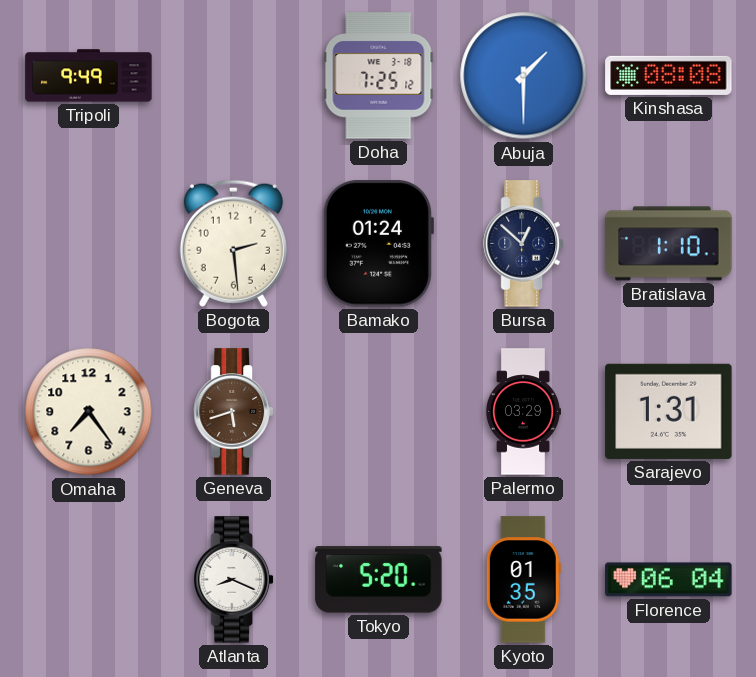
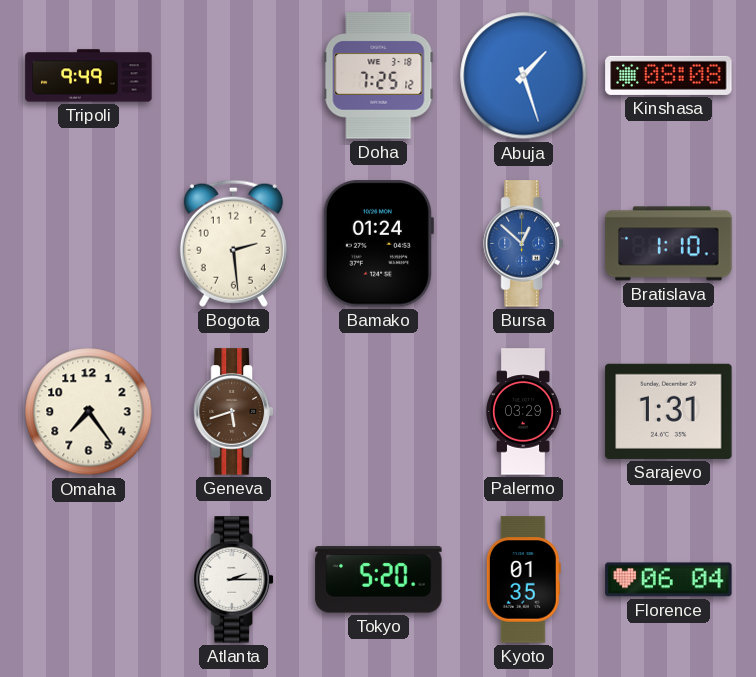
Abuja: 1:30 -> 1:27
Bursa dial: navy -> blue
Atlanta: 8:19 -> 2:15
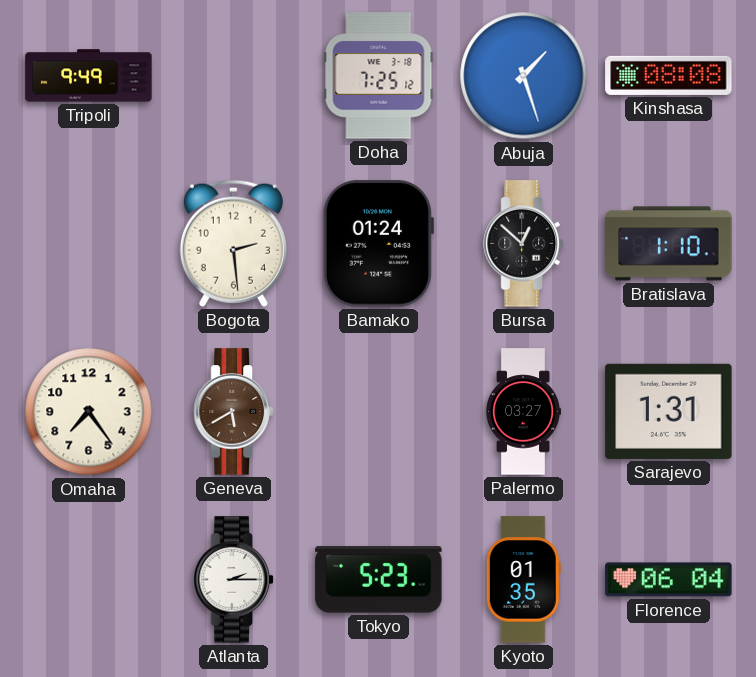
Bursa dial: blue -> black
Geneva: 5:42 -> 5:40
Palermo: 03:29 -> 03:27
Tokyo: 5:20 -> 5:23
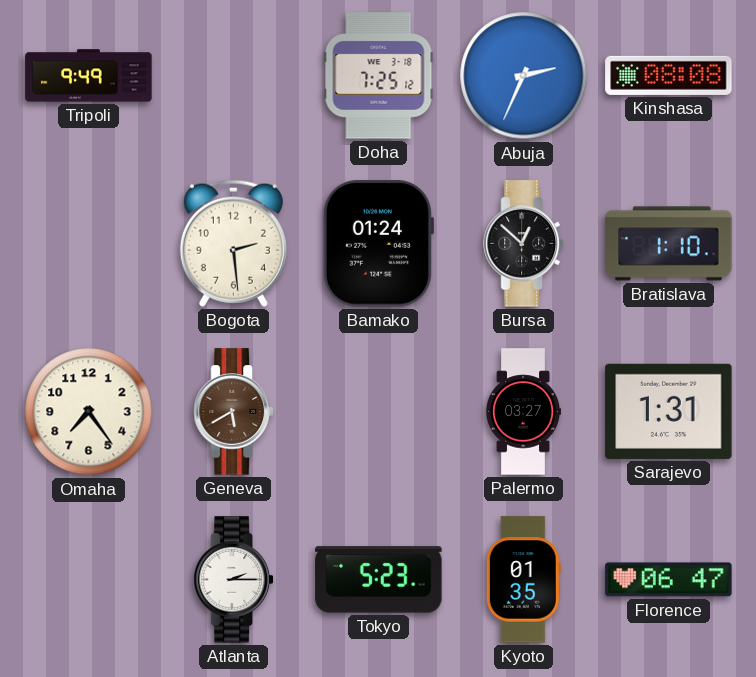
Abuja: 1:27 -> 2:34
Florence: 06:04 -> 06:47
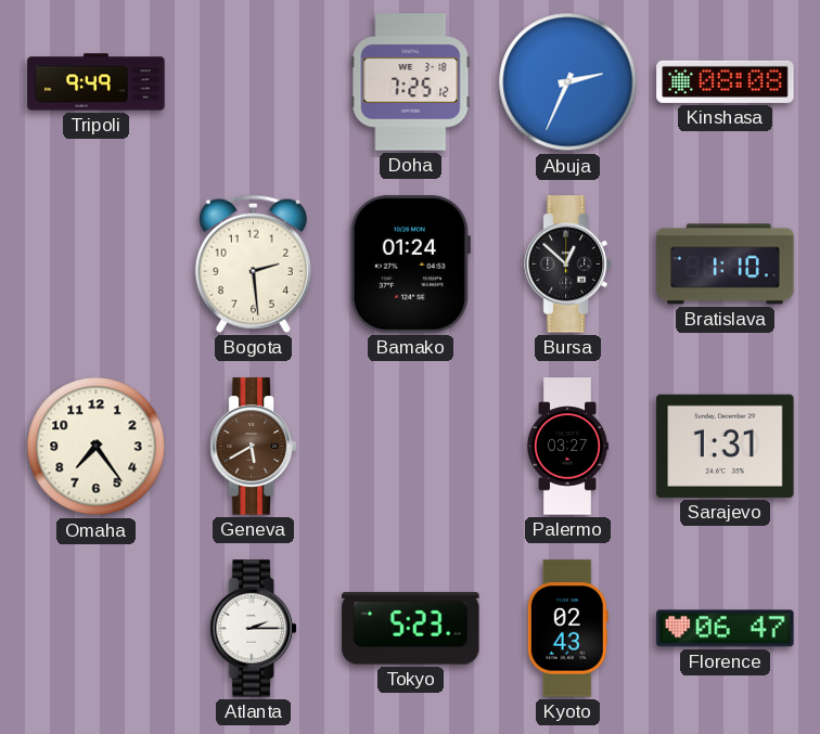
Kyoto: 01:35 -> 02:43
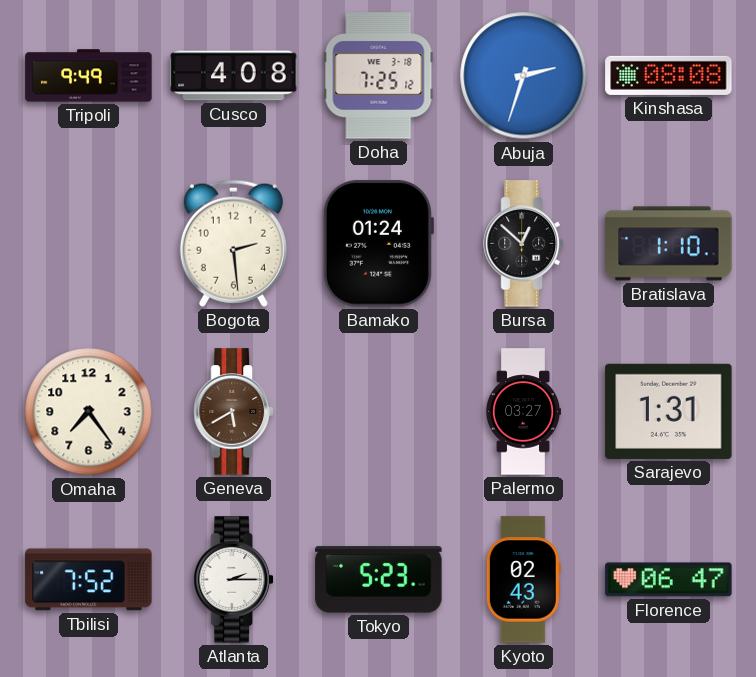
Cusco: none -> 4:08
Abuja: 2:34 -> 2:33
Tbilisi: none -> 7:52
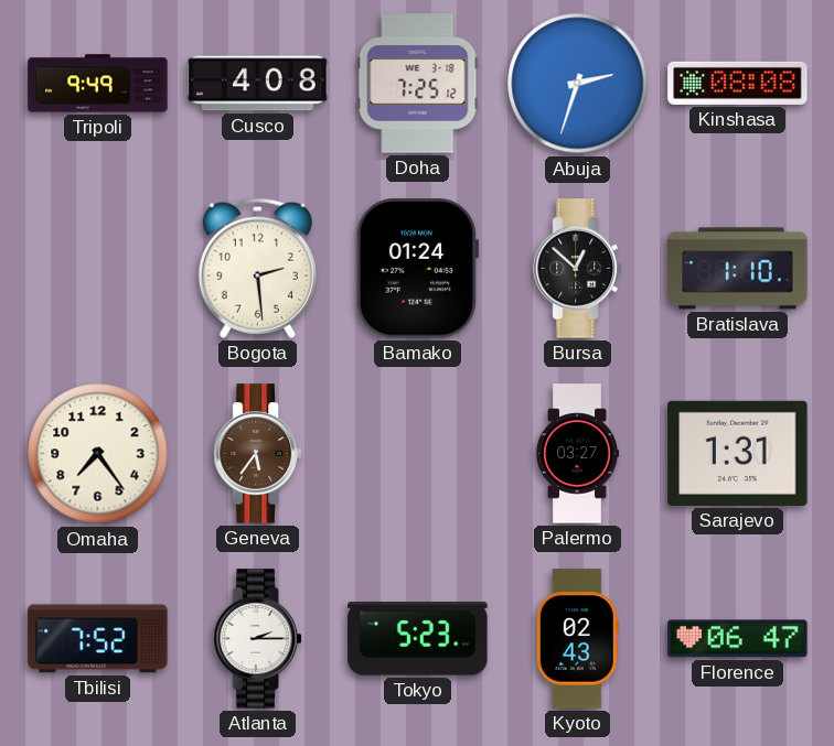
Geneva: 5:40 -> 5:36
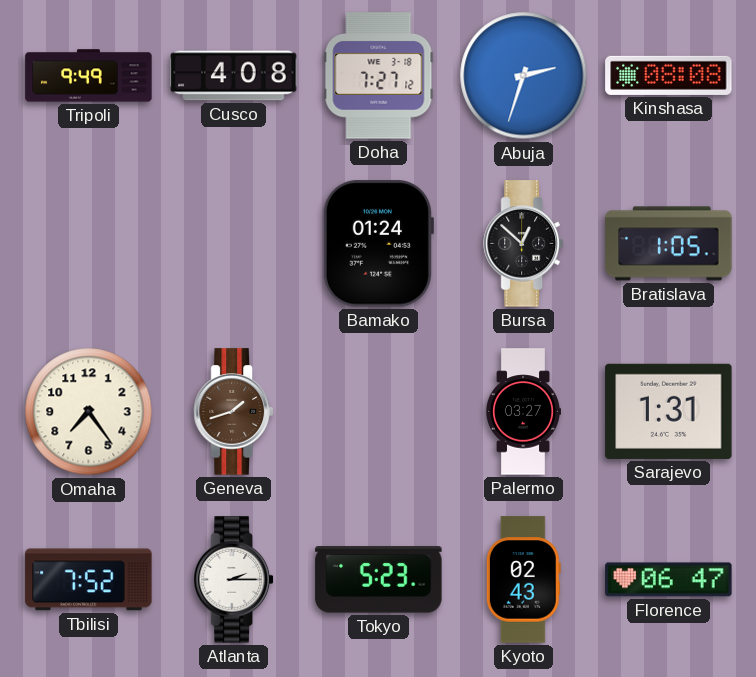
Doha: 7:25 -> 7:27
Bogota: 2:29 -> none
Bratislava: 1:10 -> 1:05
Geneva: 5:36 -> 1:42
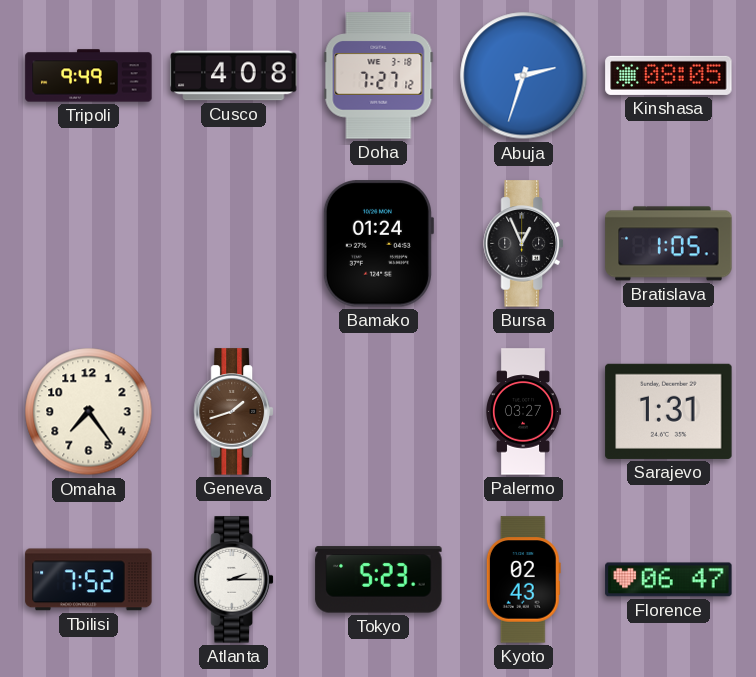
Kinshasa: 08:08 -> 08:05
Bursa: 12:52 -> 12:56
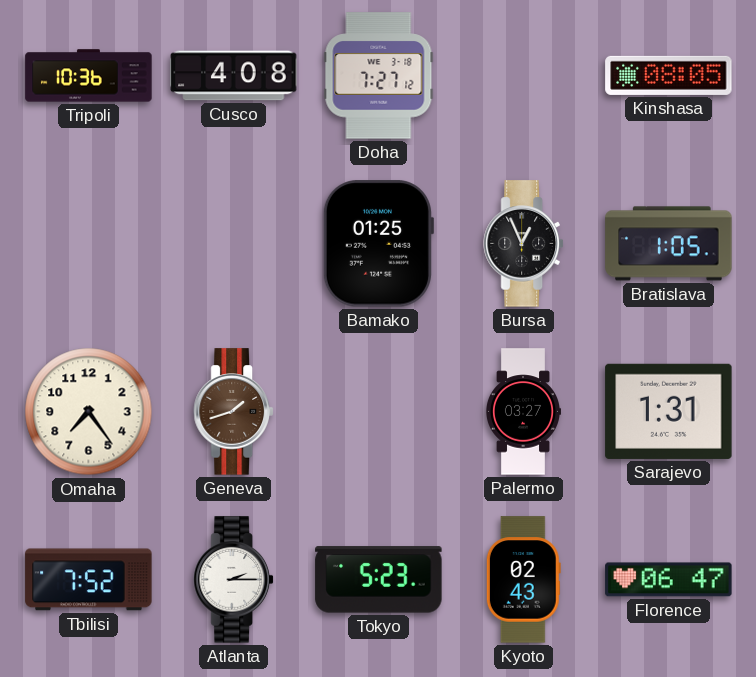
Tripoli: 9:49 -> 10:36
Abuja: 2:33 -> none
Bamako: 01:24 -> 01:25
